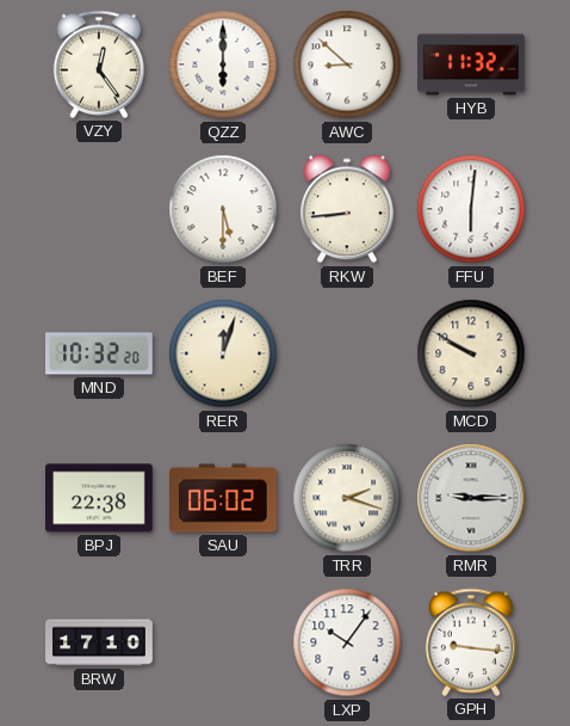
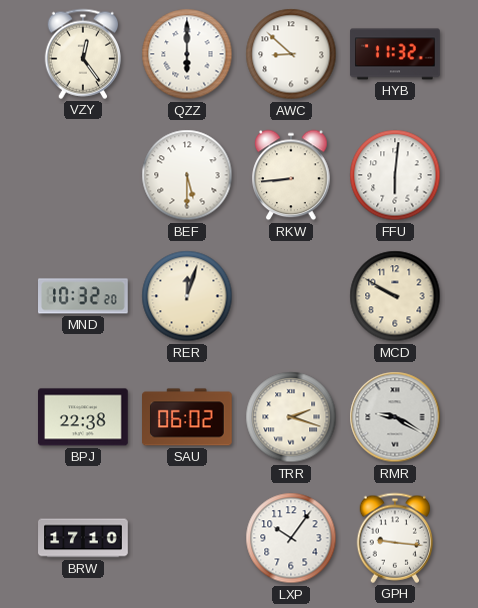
RMR: 9:15 -> 9:20
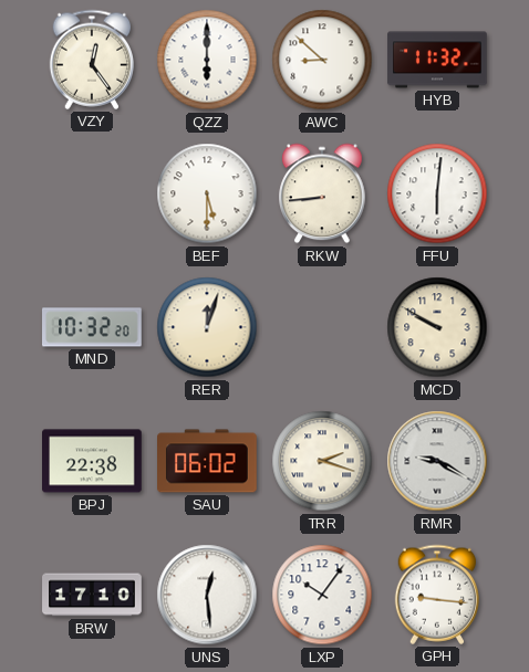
UNS: none -> 12:29
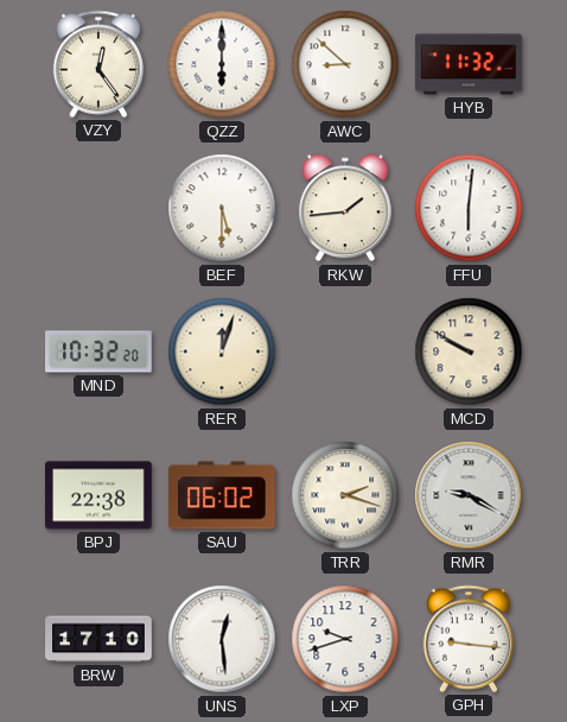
RKW: 8:44 -> 1:44
LXP: 10:06 -> 9:42
